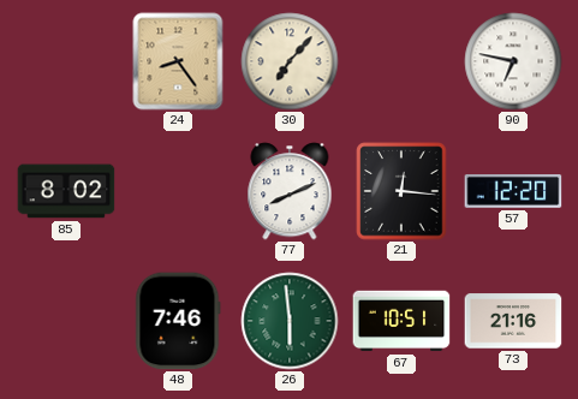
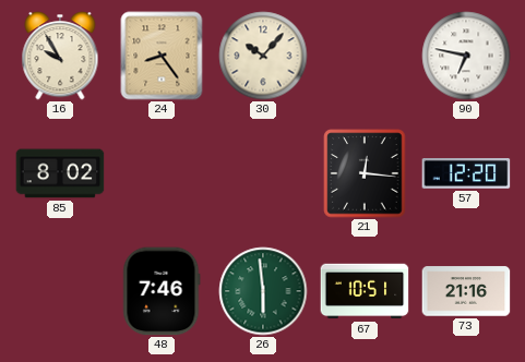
16: none -> 9:55
30: 7:07 -> 10:07
77: 8:11 -> none
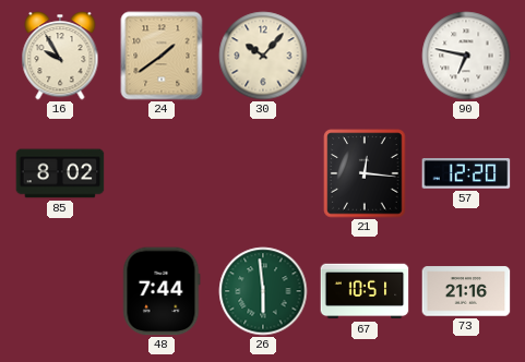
24: 8:24 -> 1:39
48: 7:46 -> 7:44
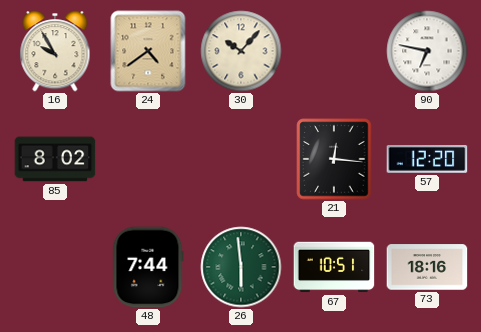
24: 1:39 -> 4:39
73: 21:16 -> 18:16
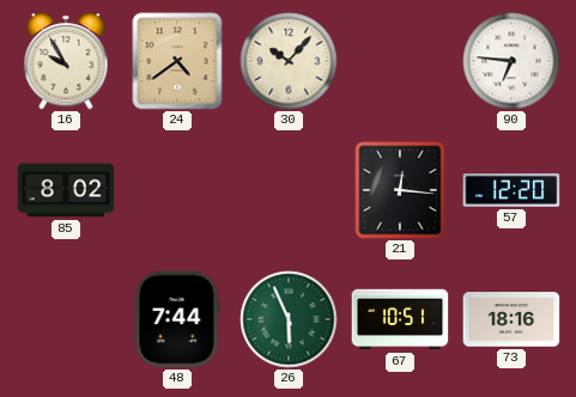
90: 6:47 -> 6:46
26: 5:59 -> 5:56
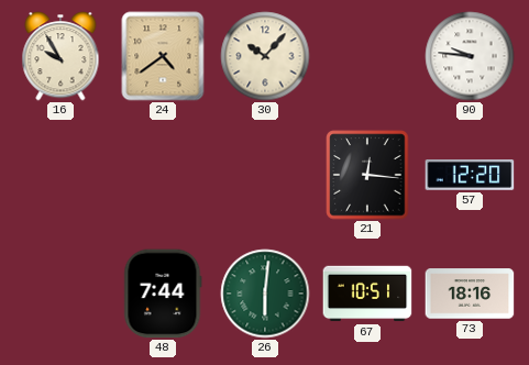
90: 6:46 -> 9:46
85: 8:02 -> none
26: 5:56 -> 6:01
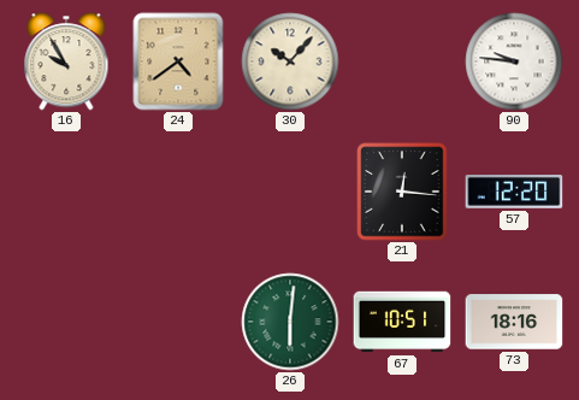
48: 7:44 -> none
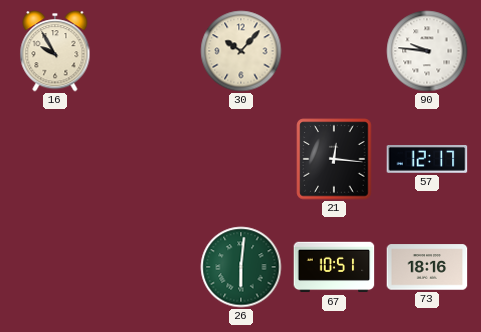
24: 4:39 -> none
57: 12:20 -> 12:17
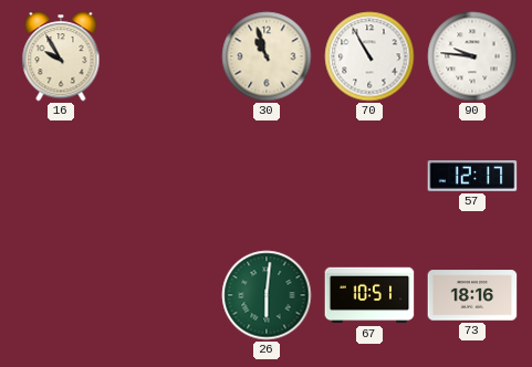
30: 10:07 -> 10:57
70: none -> 10:55
21: 12:16 -> none
